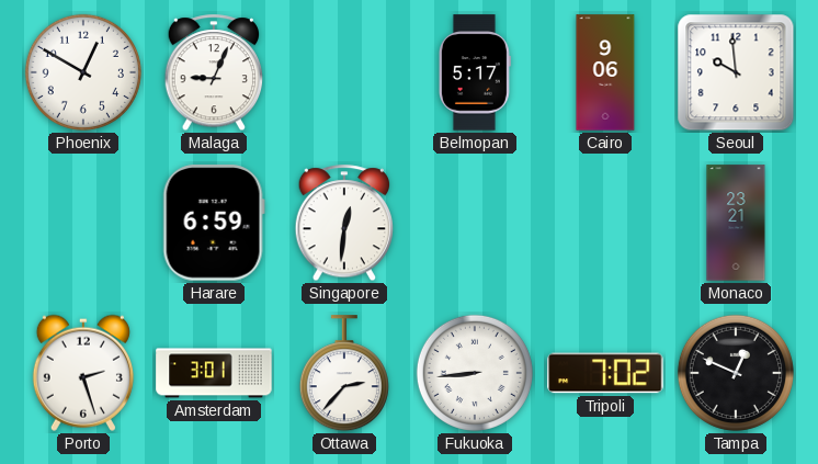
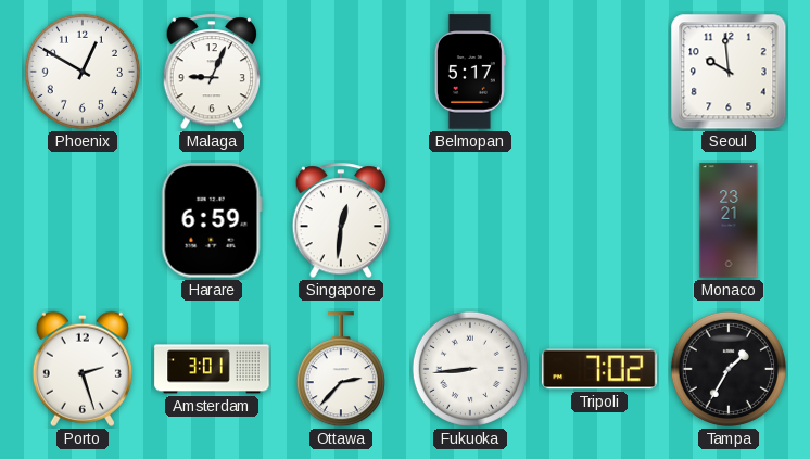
Cairo: 9:06 -> none
Tampa: 12:49 -> 1:35
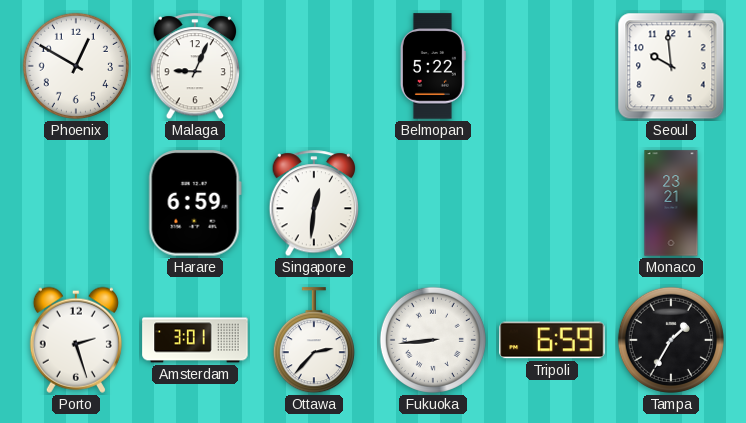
Belmopan: 5:17 -> 5:22
Tripoli: 7:02 -> 6:59
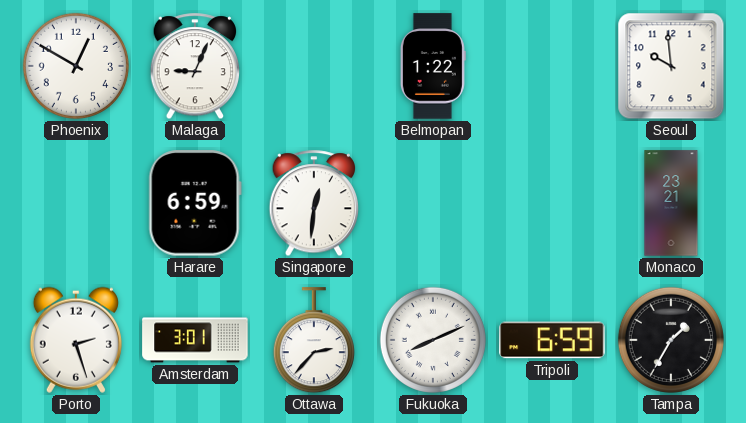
Belmopan: 5:22 -> 1:22
Fukuoka: 8:44 -> 8:11
